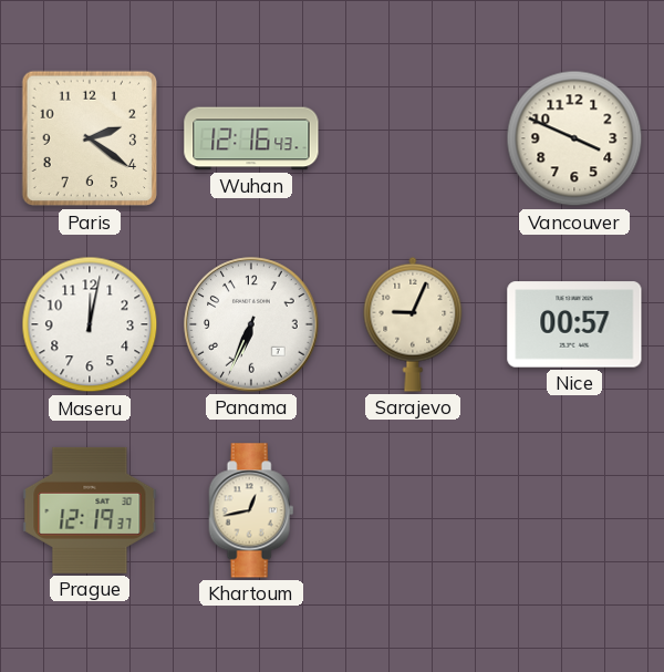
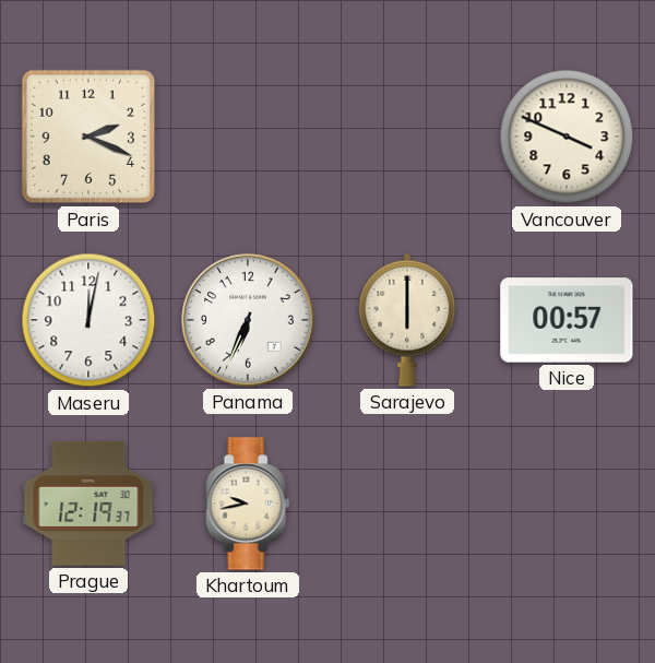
Paris: 2:21 -> 2:19
Wuhan: 12:16 -> none
Sarajevo: 9:04 -> 6:00
Khartoum: 12:43 -> 9:43
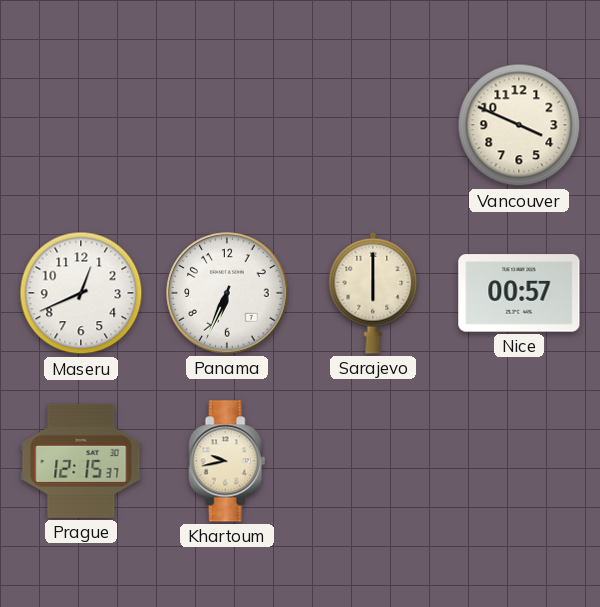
Paris: 2:19 -> none
Maseru: 12:02 -> 12:41
Prague: 12:19 -> 12:15
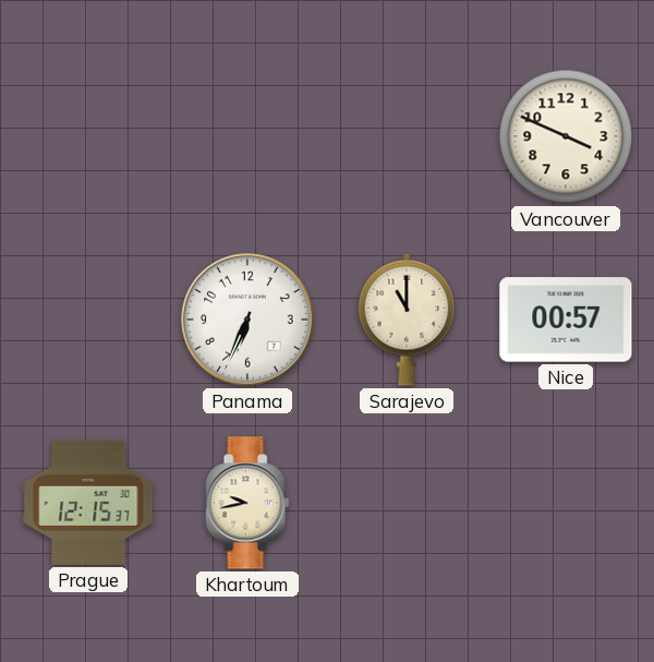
Maseru: 12:41 -> none
Sarajevo: 6:00 -> 11:00
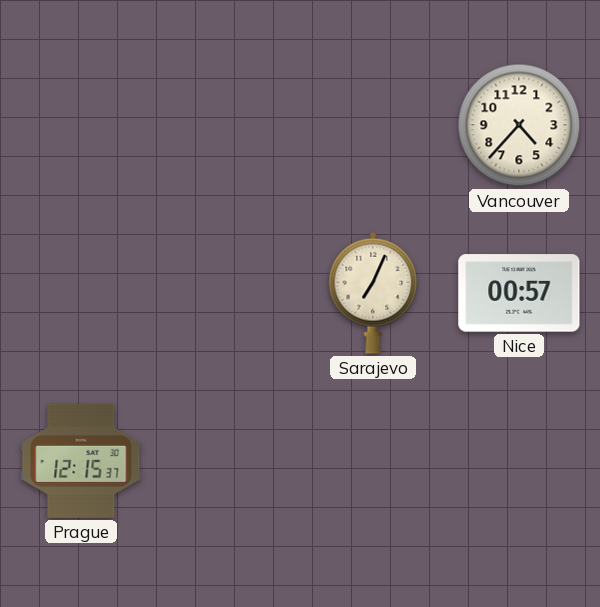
Vancouver: 3:49 -> 4:37
Panama: 6:34 -> none
Sarajevo: 11:00 -> 7:04
Khartoum: 9:43 -> none
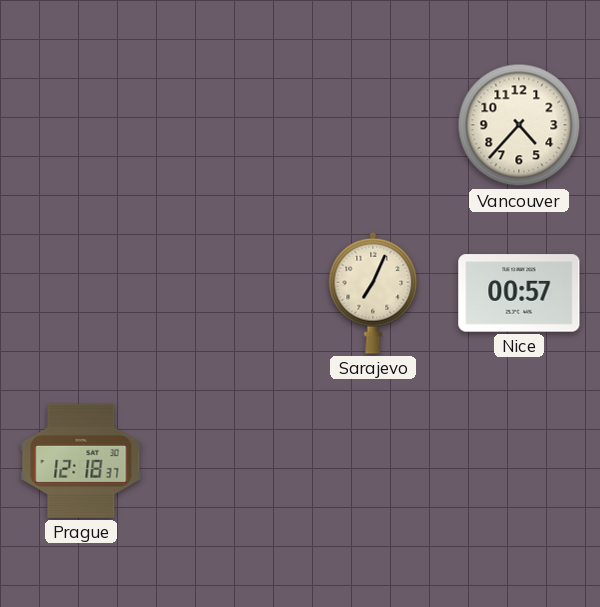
Prague: 12:15 -> 12:18
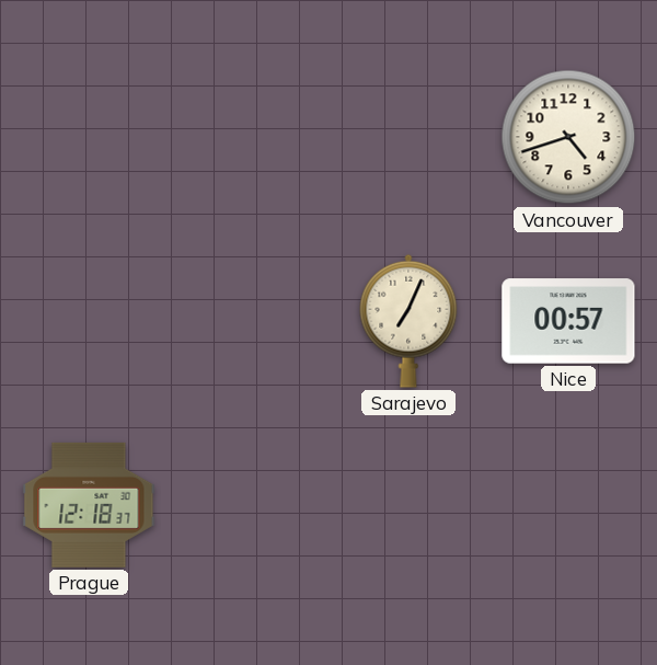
Vancouver: 4:37 -> 4:42
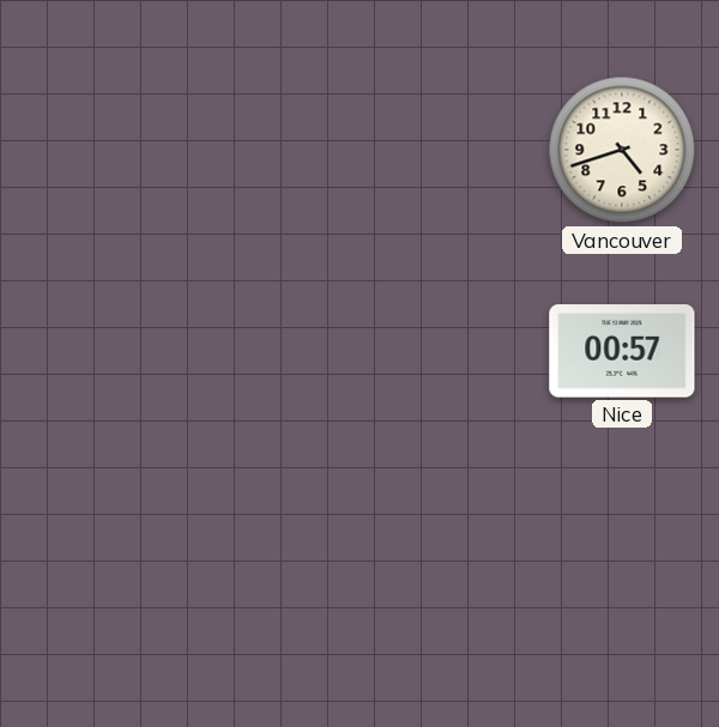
Sarajevo: 7:04 -> none
Prague: 12:18 -> none
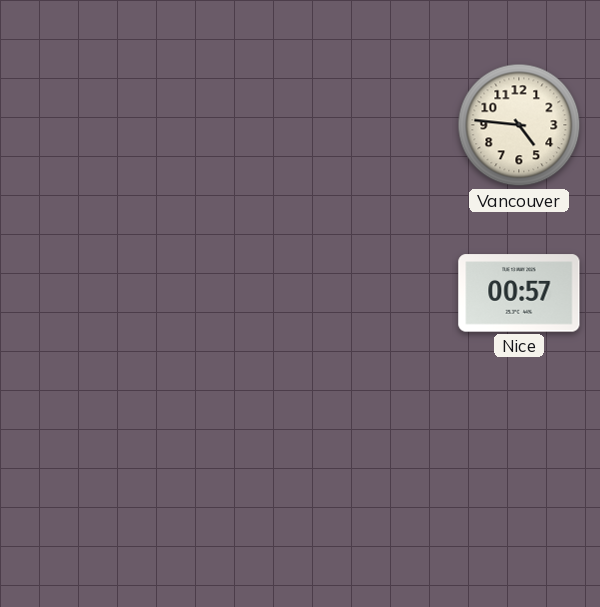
Vancouver: 4:42 -> 4:46
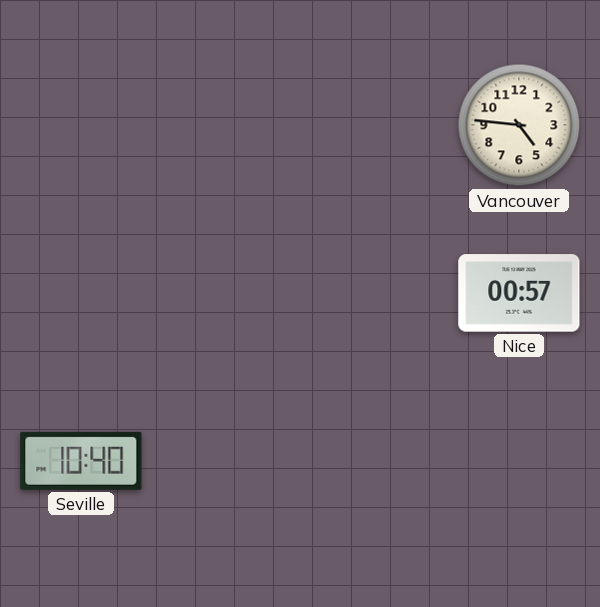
Seville: none -> 10:40
